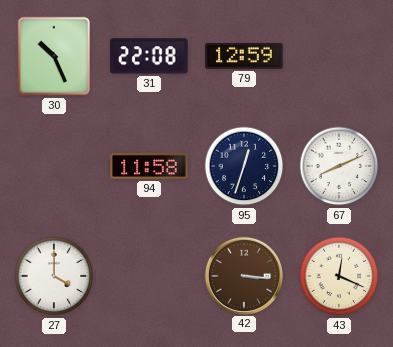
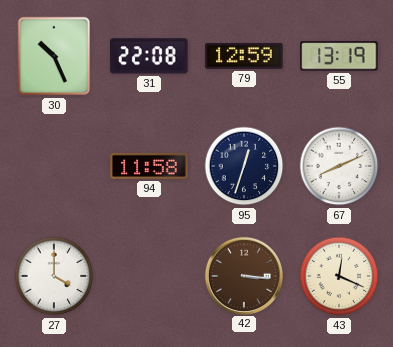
55: none -> 13:19
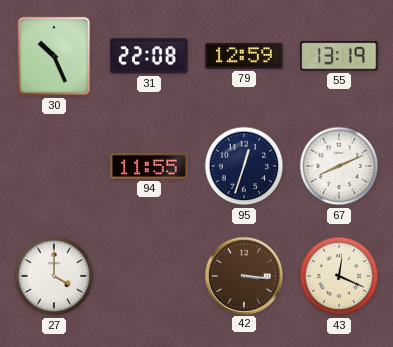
94: 11:58 -> 11:55
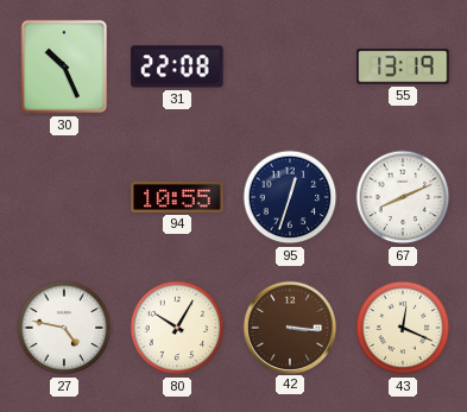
79: 12:59 -> none
94: 11:55 -> 10:55
27: 4:00 -> 4:47
80: none -> 10:05
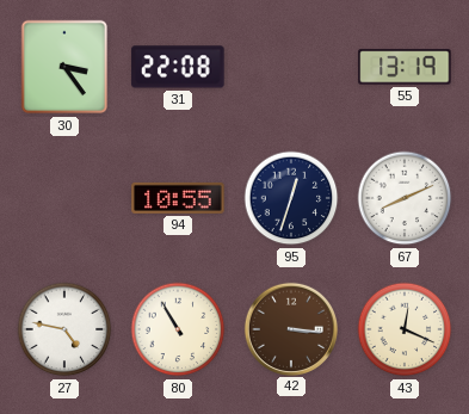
30: 10:26 -> 3:24
80: 10:05 -> 10:55
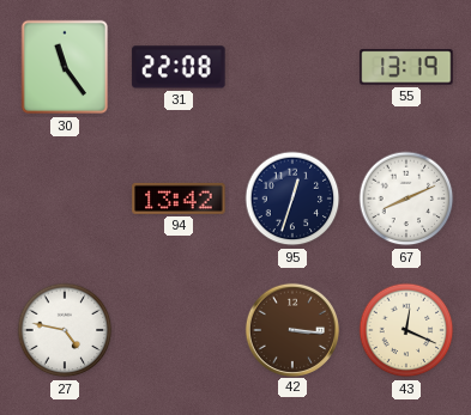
30: 3:24 -> 11:24
94: 10:55 -> 13:42
80: 10:55 -> none
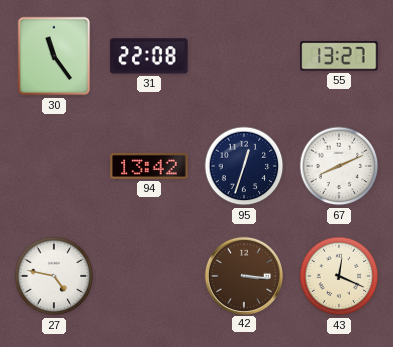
55: 13:19 -> 13:27
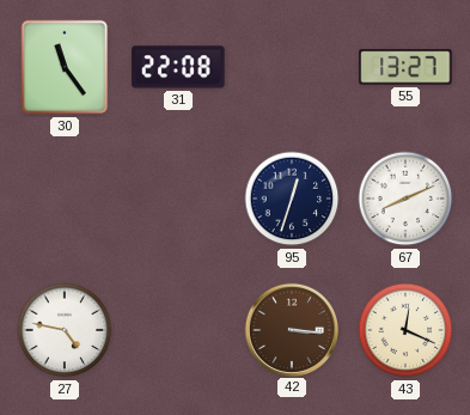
94: 13:42 -> none
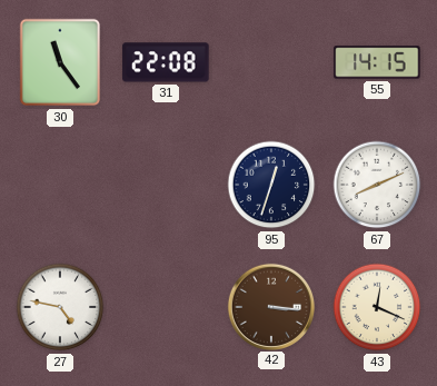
55: 13:27 -> 14:15
